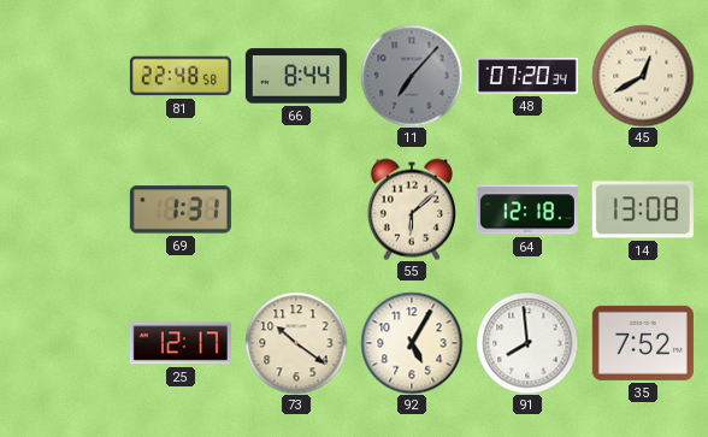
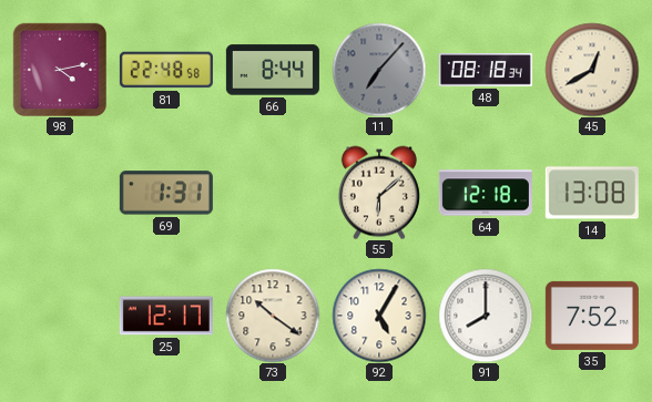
98: none -> 4:13
48: 07:20 -> 08:18
91: 7:59 -> 8:00
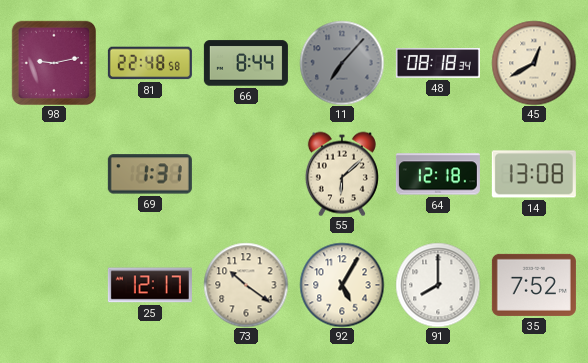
98: 4:13 -> 9:13
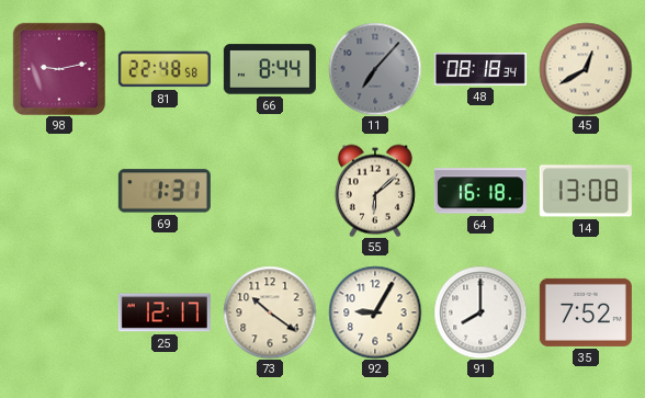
64: 12:18 -> 16:18
92: 5:05 -> 9:05
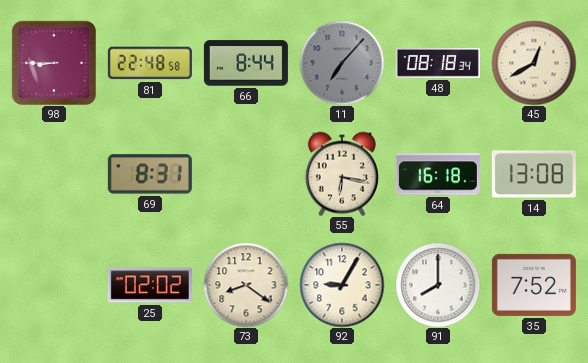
98: 9:13 -> 8:45
69: 1:31 -> 8:31
55: 6:08 -> 6:17
25: 12:17 -> 02:02
73: 10:21 -> 8:21
